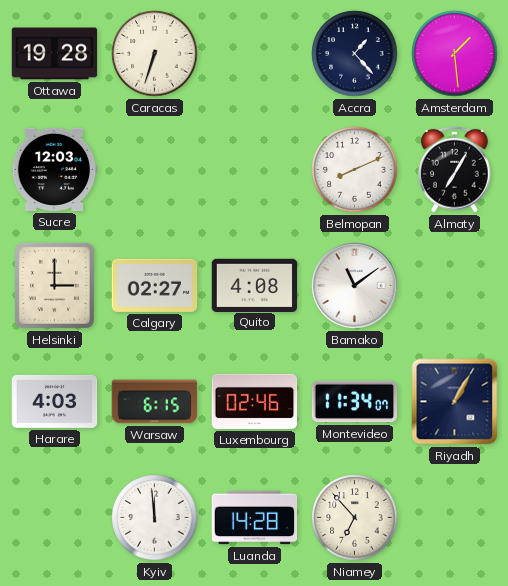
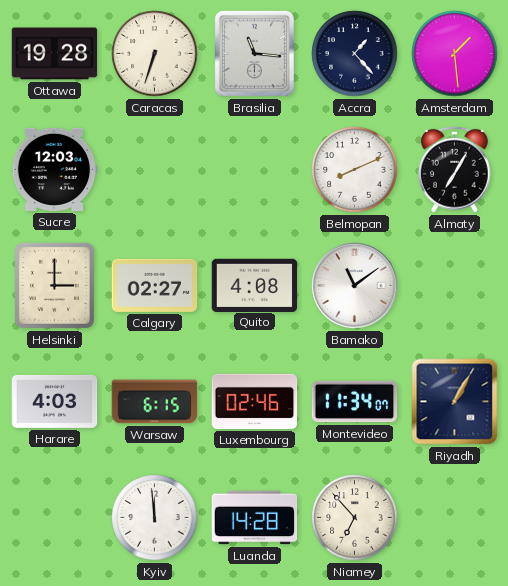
Brasilia: none -> 11:16
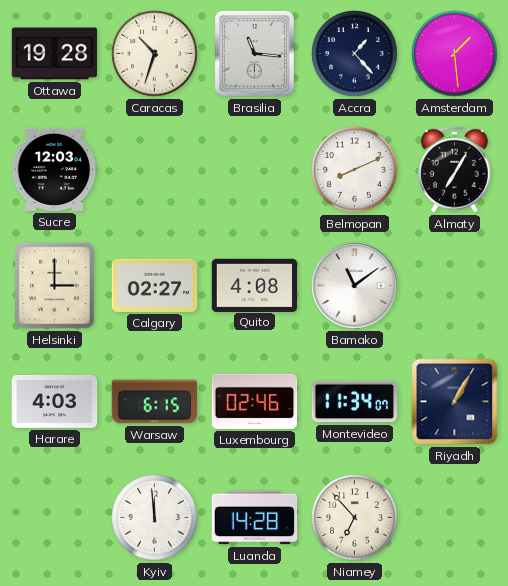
Caracas: 6:33 -> 10:33
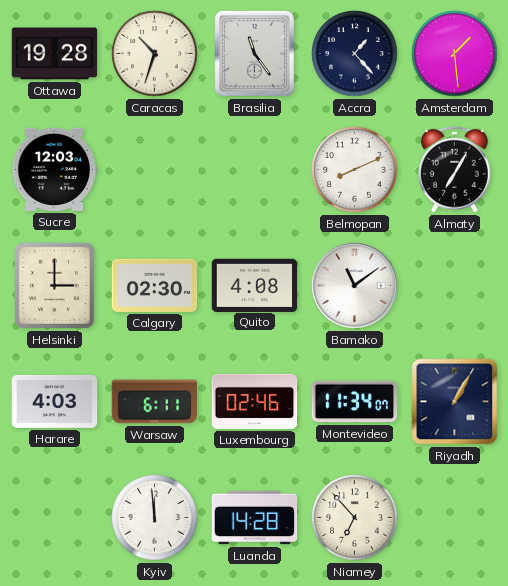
Brasilia: 11:16 -> 11:24
Calgary: 02:27 -> 02:30
Warsaw: 6:15 -> 6:11
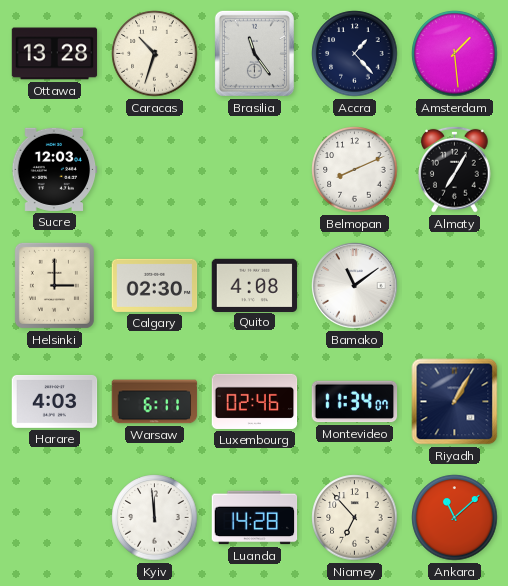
Ottawa: 19:28 -> 13:28
Ankara: none -> 11:08
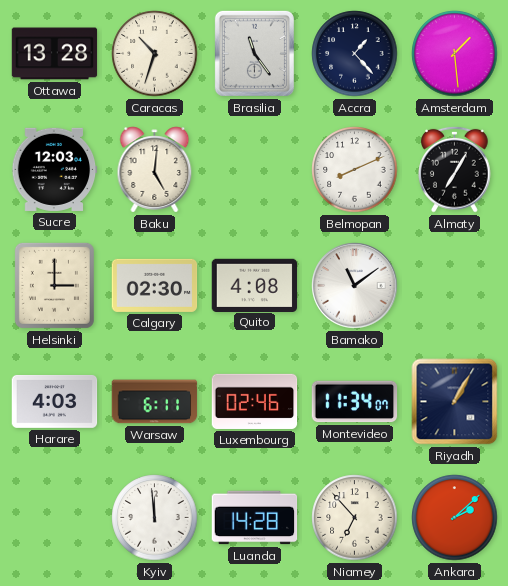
Baku: none -> 5:01
Ankara: 11:08 -> 2:08
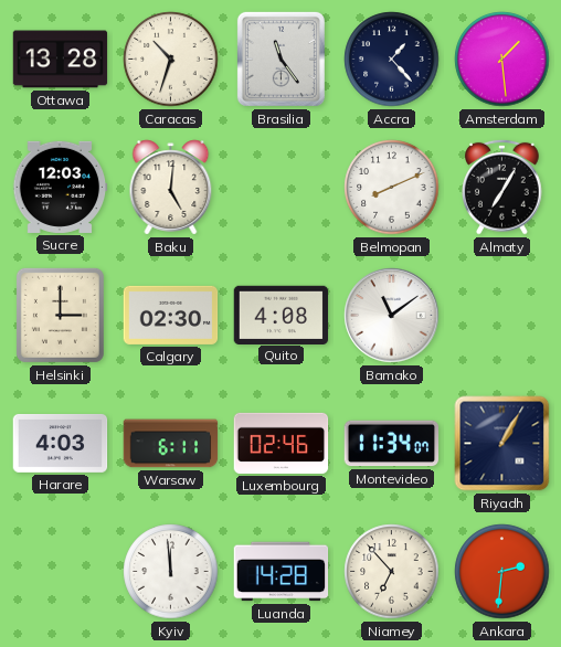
Ankara: 2:08 -> 2:31
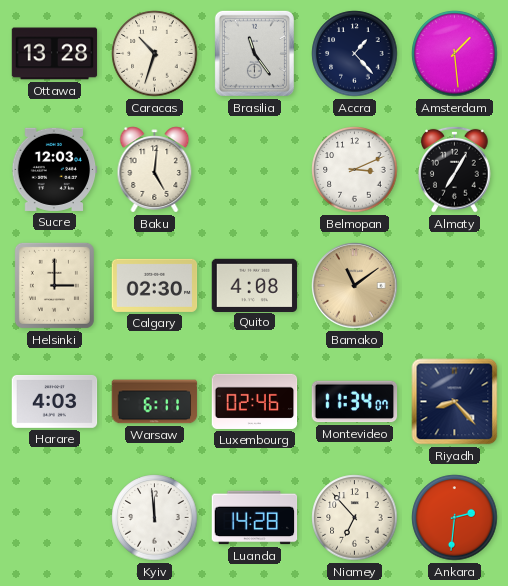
Belmopan: 8:11 -> 3:11
Bamako dial: white -> champagne
Riyadh: 1:05 -> 8:23
